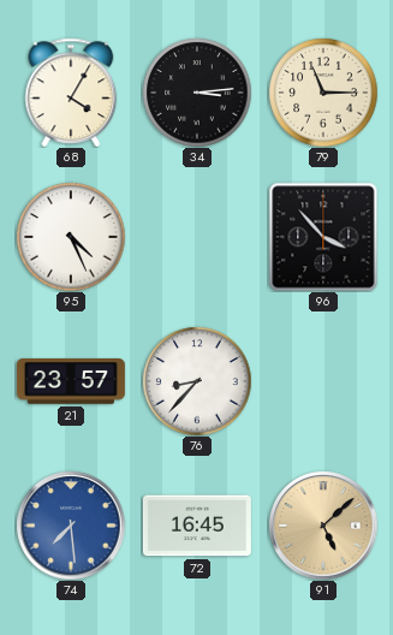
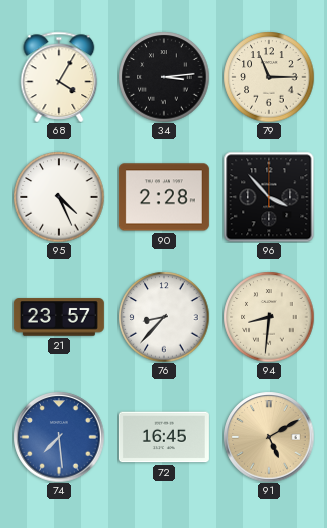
90: none -> 2:28
94: none -> 8:31
91: 5:08 -> 5:10
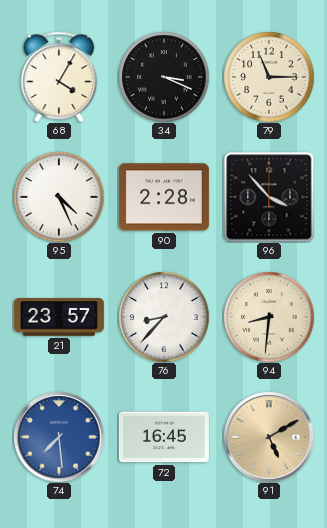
34: 3:14 -> 3:19
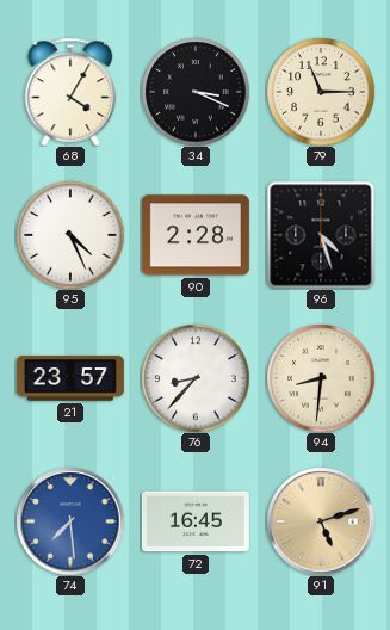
96: 3:53 -> 4:27
91: 5:10 -> 5:12
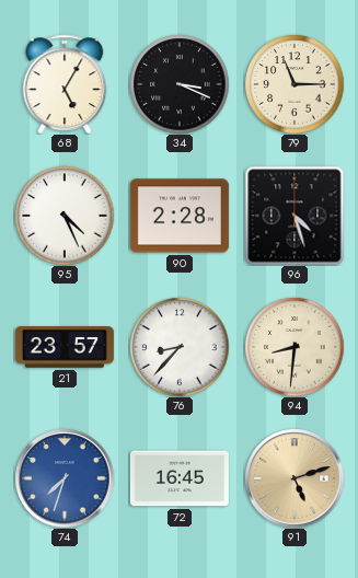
68: 4:05 -> 5:05
74: 7:29 -> 7:33
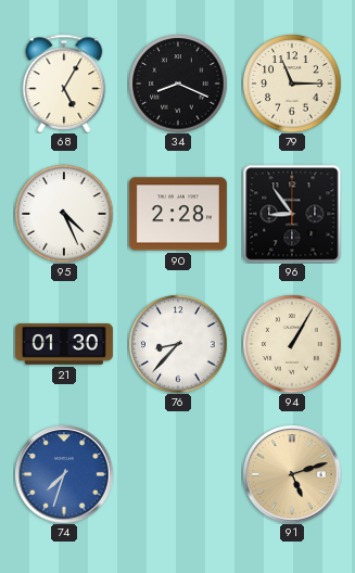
34: 3:19 -> 8:19
96: 4:27 -> 8:54
21: 23:57 -> 01:30
94: 8:31 -> 1:05
72: 16:45 -> none
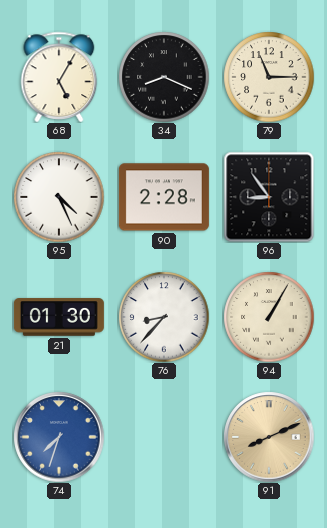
91: 5:12 -> 8:11
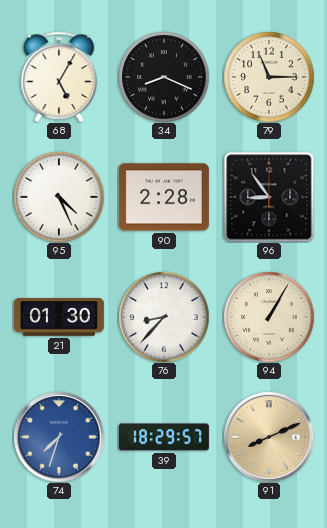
39: none -> 18:29
